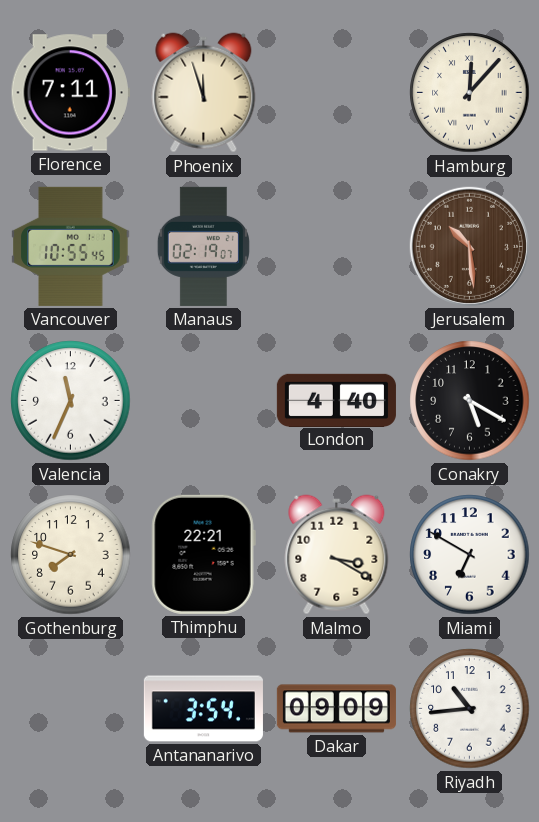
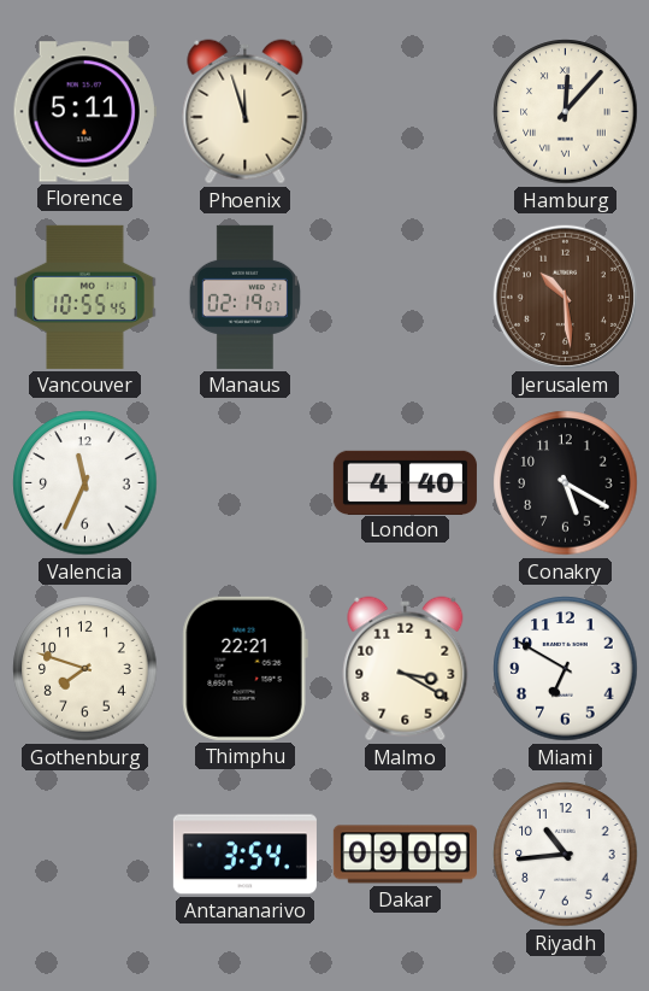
Florence: 7:11 -> 5:11
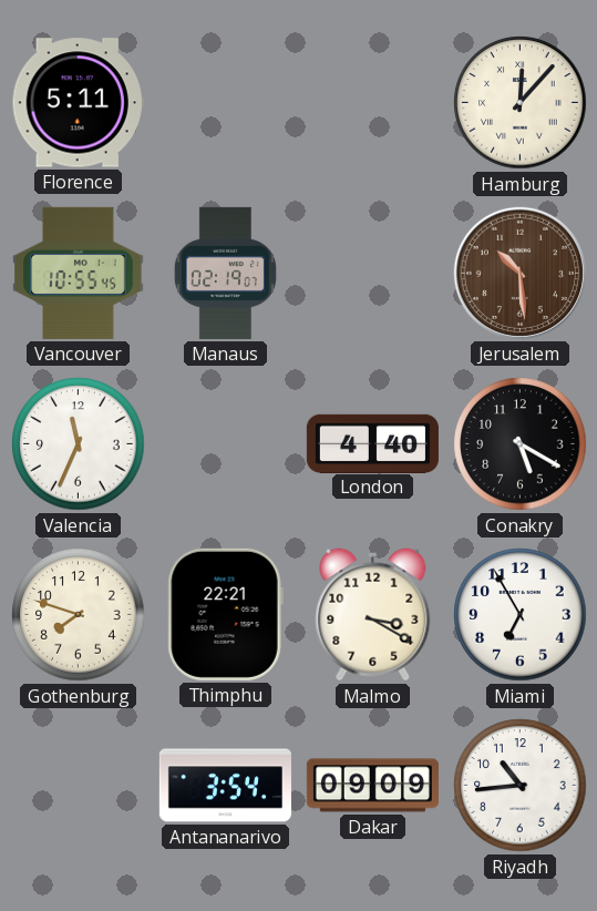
Phoenix: 11:57 -> none
Miami: 6:50 -> 6:55
